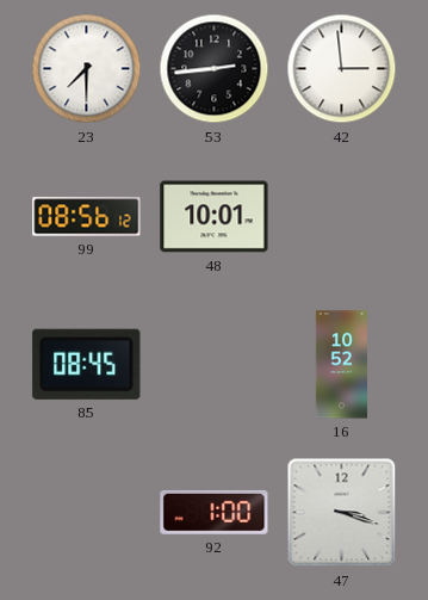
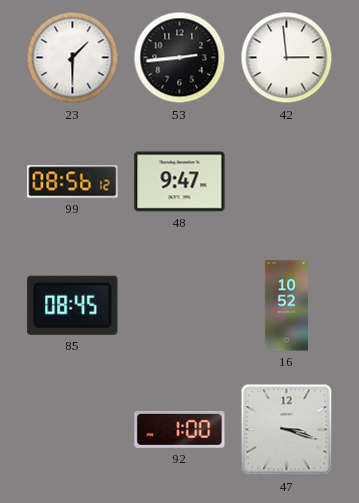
23: 7:30 -> 1:30
48: 10:01 -> 9:47
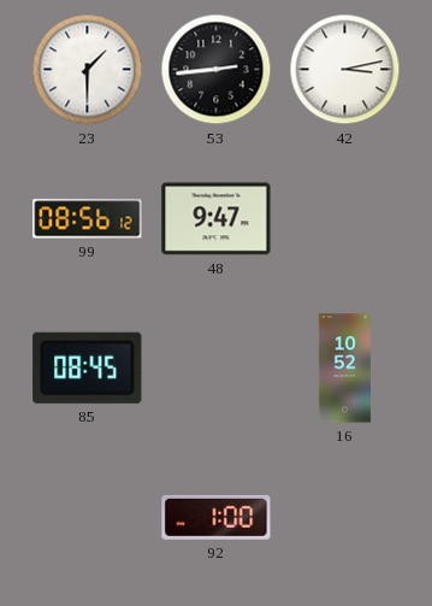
42: 2:59 -> 3:13
47: 3:18 -> none
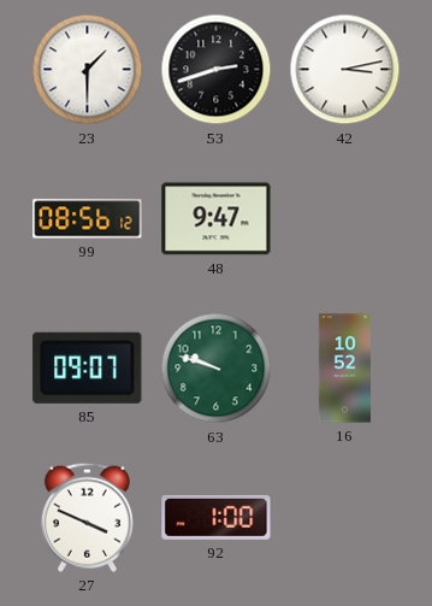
53: 2:44 -> 2:42
85: 08:45 -> 09:07
63: none -> 9:48
27: none -> 3:49
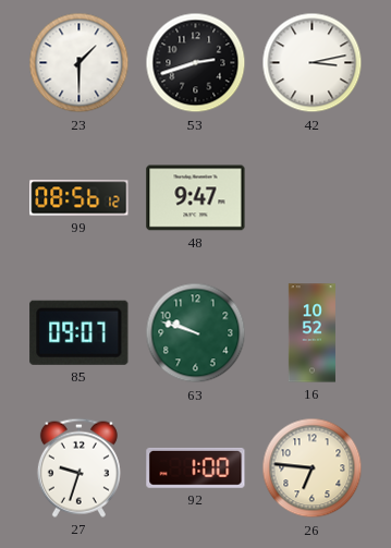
27: 3:49 -> 9:33
26: none -> 6:46
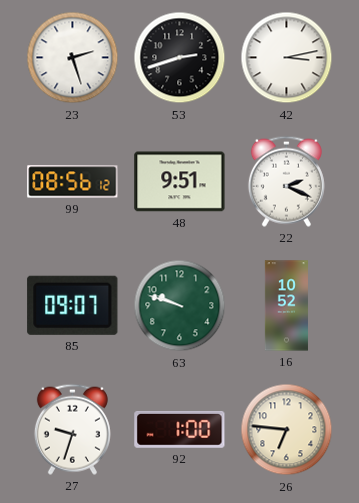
23: 1:30 -> 2:27
48: 9:47 -> 9:51
22: none -> 2:19
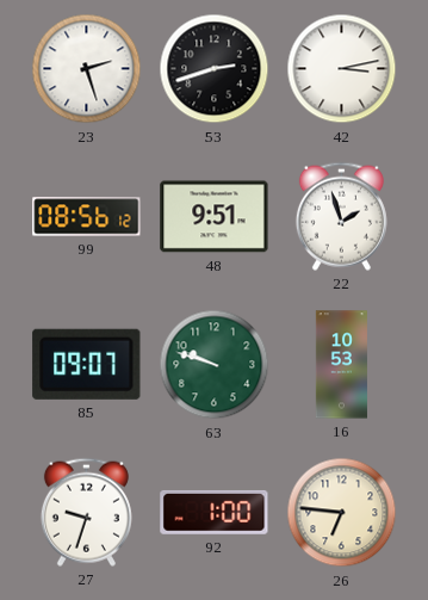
22: 2:19 -> 1:57
16: 10:52 -> 10:53
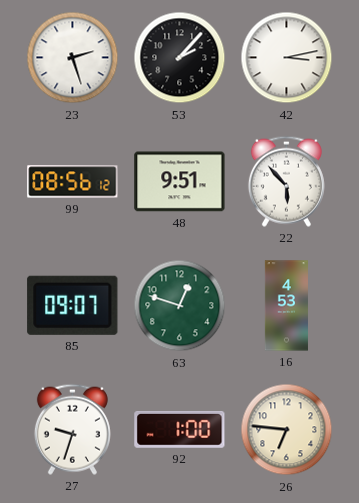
53: 2:42 -> 2:07
22: 1:57 -> 5:53
63: 9:48 -> 12:48
16: 10:53 -> 4:53
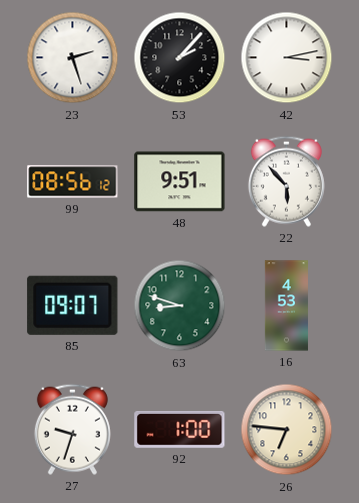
63: 12:48 -> 8:48
